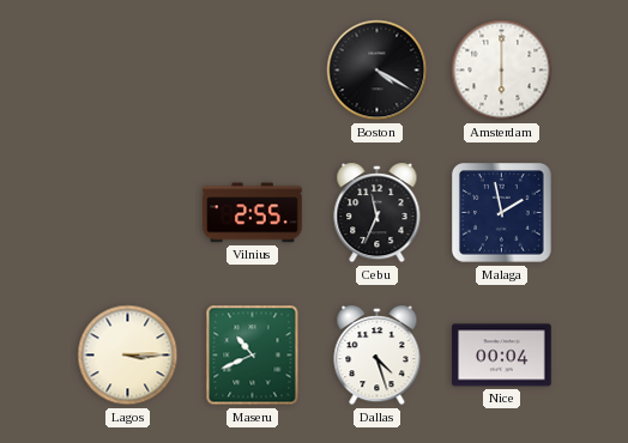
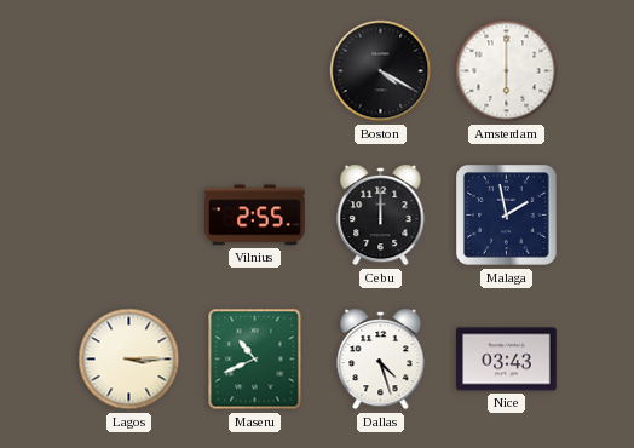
Cebu: 11:34 -> 12:00
Nice: 00:04 -> 03:43
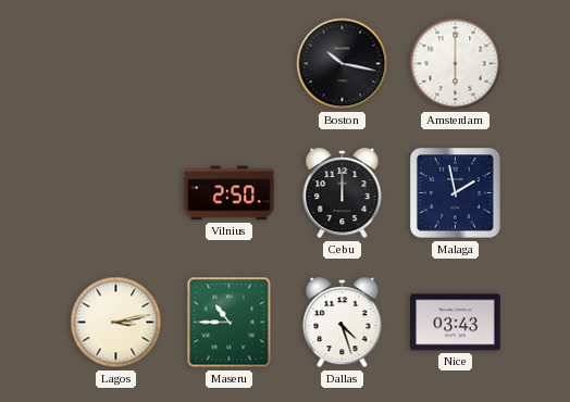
Boston: 4:20 -> 10:17
Vilnius: 2:55 -> 2:50
Lagos: 3:15 -> 3:13
Maseru: 10:41 -> 10:45
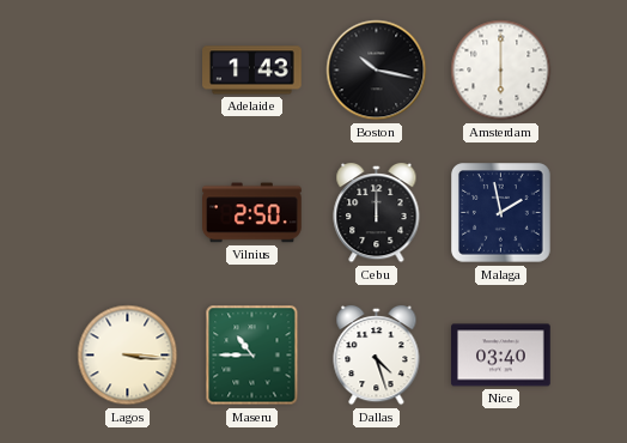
Adelaide: none -> 1:43
Lagos: 3:13 -> 3:16
Nice: 03:43 -> 03:40
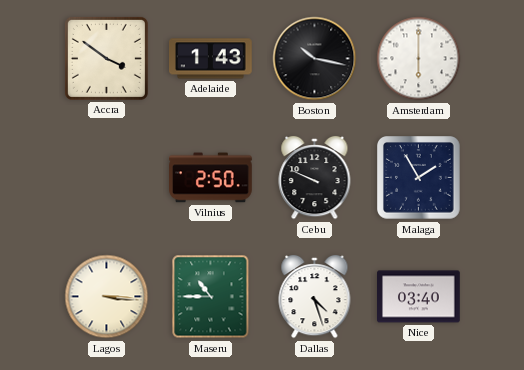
Accra: none -> 3:51
Cebu: 12:00 -> 9:49
Malaga: 1:58 -> 1:55
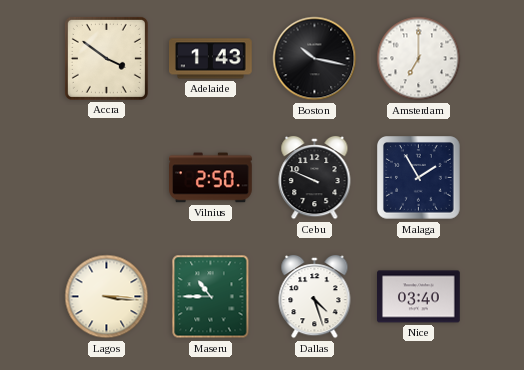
Amsterdam: 6:00 -> 7:00
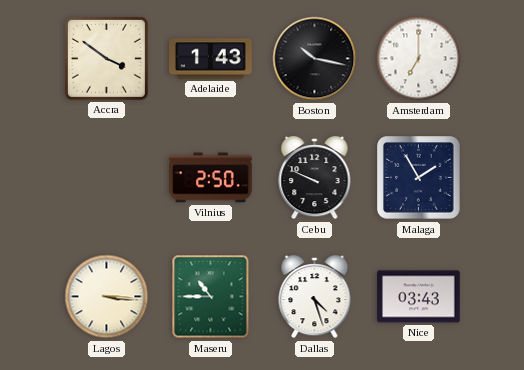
Nice: 03:40 -> 03:43
